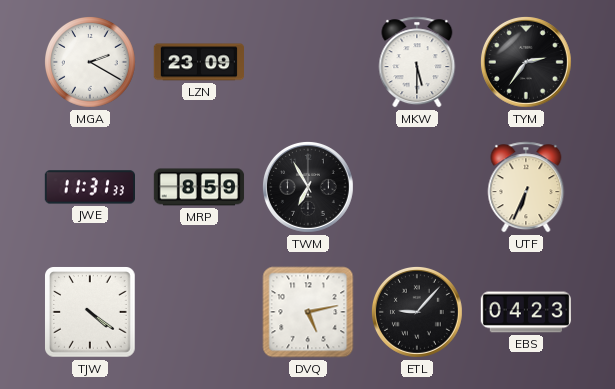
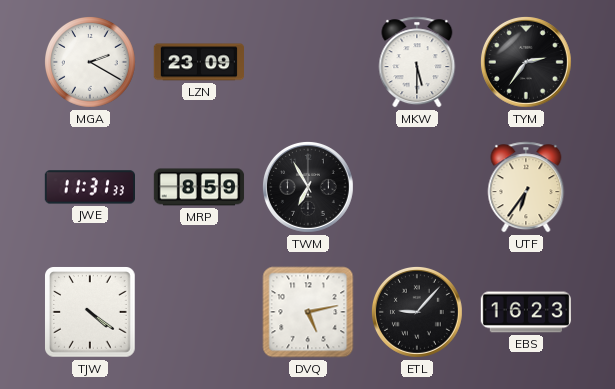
UTF: 6:34 -> 6:36
EBS: 04:23 -> 16:23
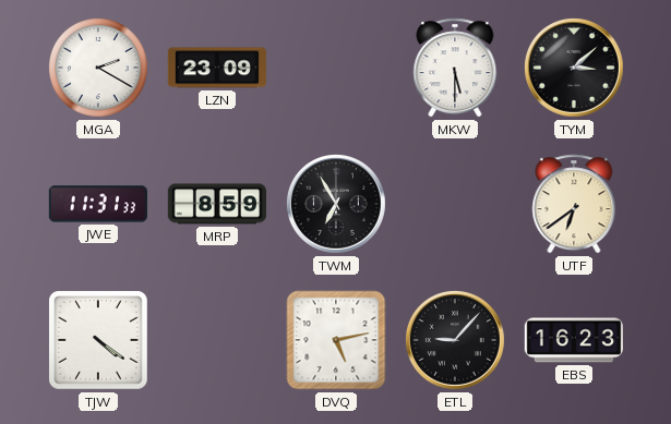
TYM: 2:36 -> 3:08
UTF: 6:36 -> 6:39
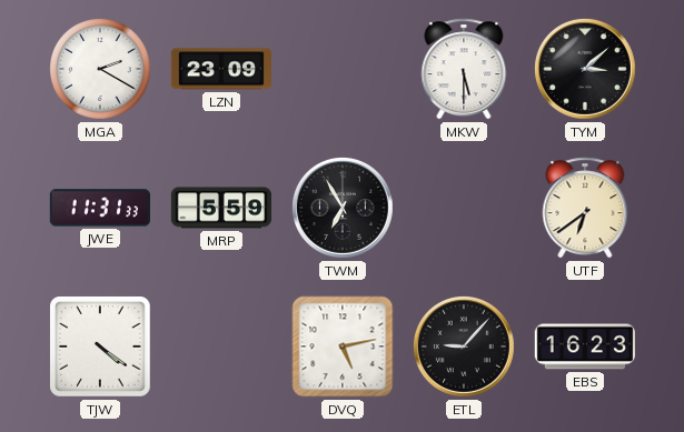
MRP: 8:59 -> 5:59
